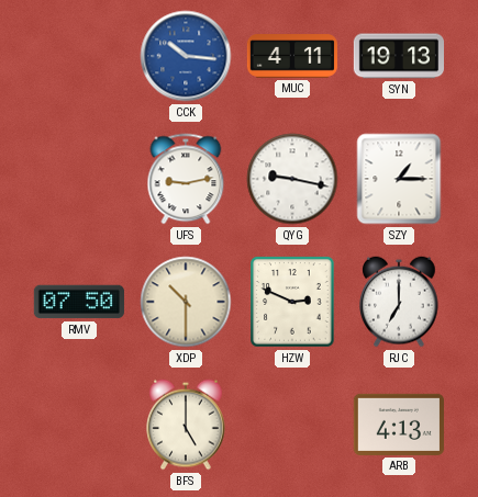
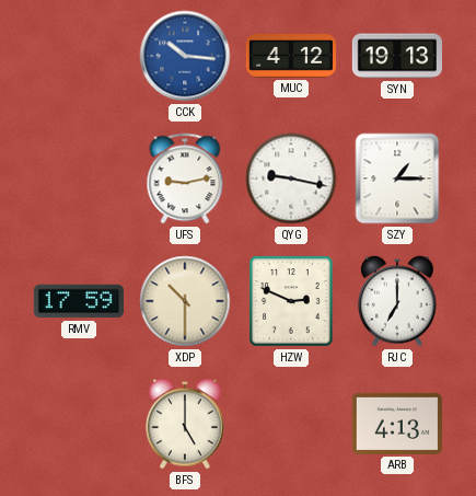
MUC: 4:11 -> 4:12
RMV: 07:50 -> 17:59
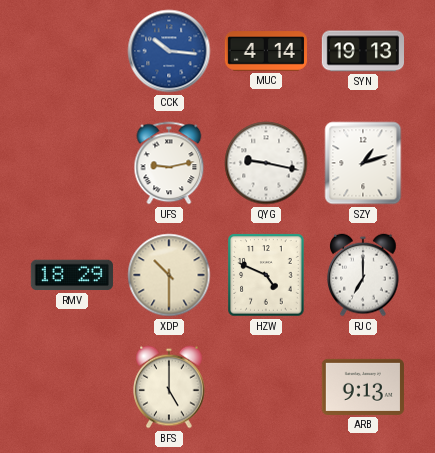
MUC: 4:12 -> 4:14
SZY: 1:15 -> 1:12
RMV: 17:59 -> 18:29
HZW: 2:49 -> 4:49
ARB: 4:13 -> 9:13
